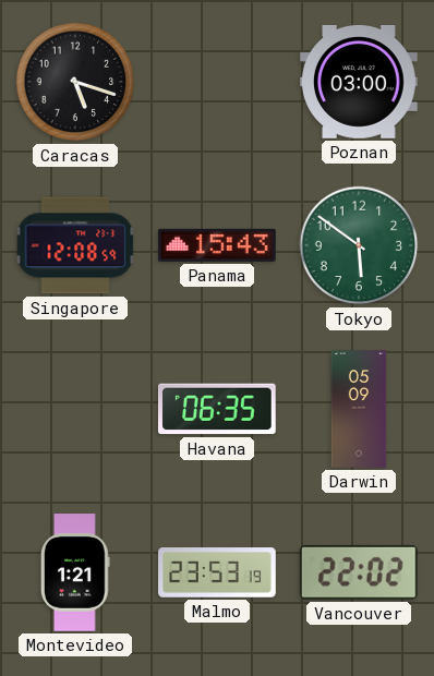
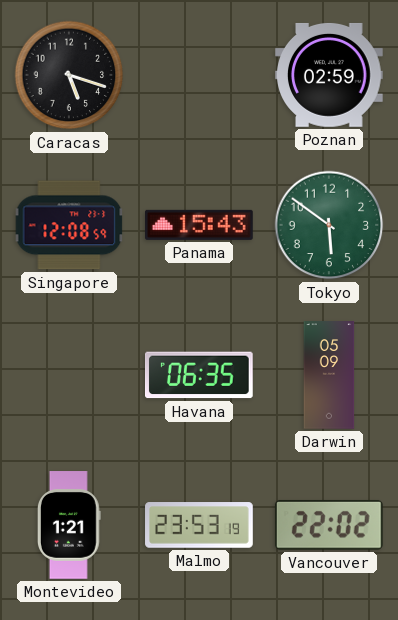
Poznan: 03:00 -> 02:59
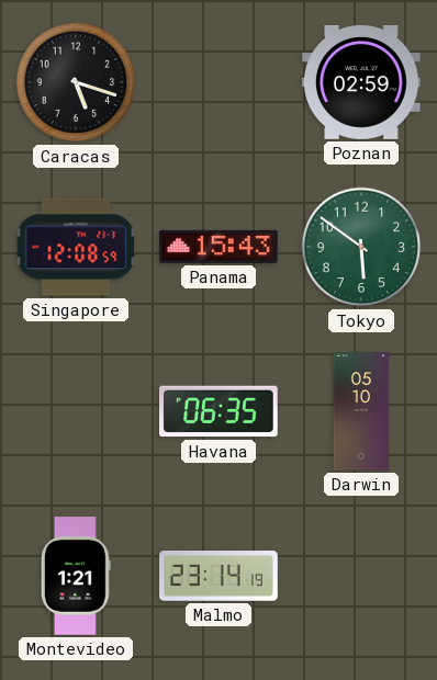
Darwin: 05:09 -> 05:10
Malmo: 23:53 -> 23:14
Vancouver: 22:02 -> none
